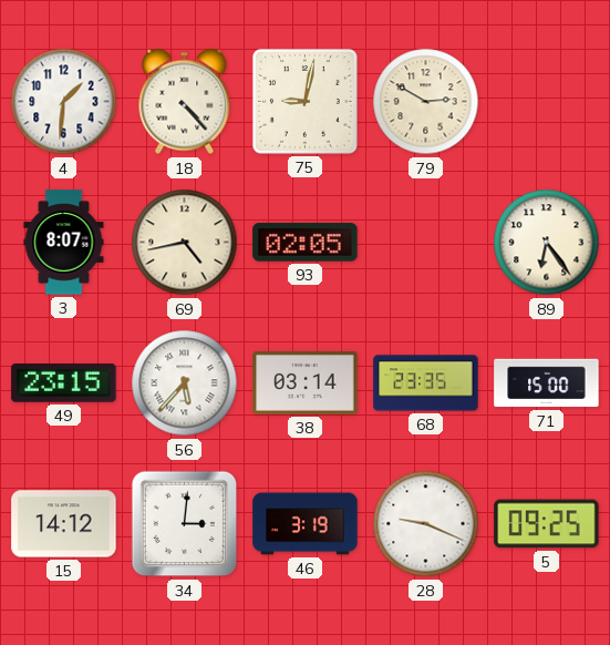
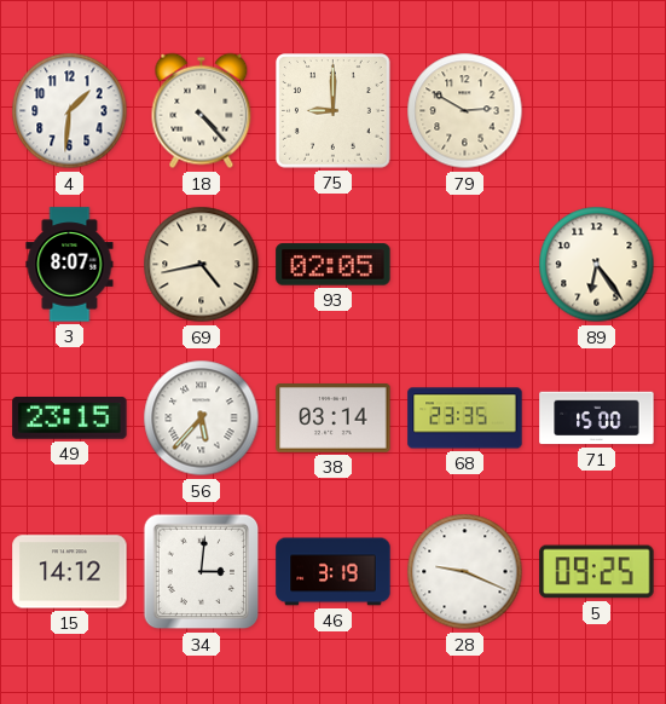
75: 9:02 -> 9:00
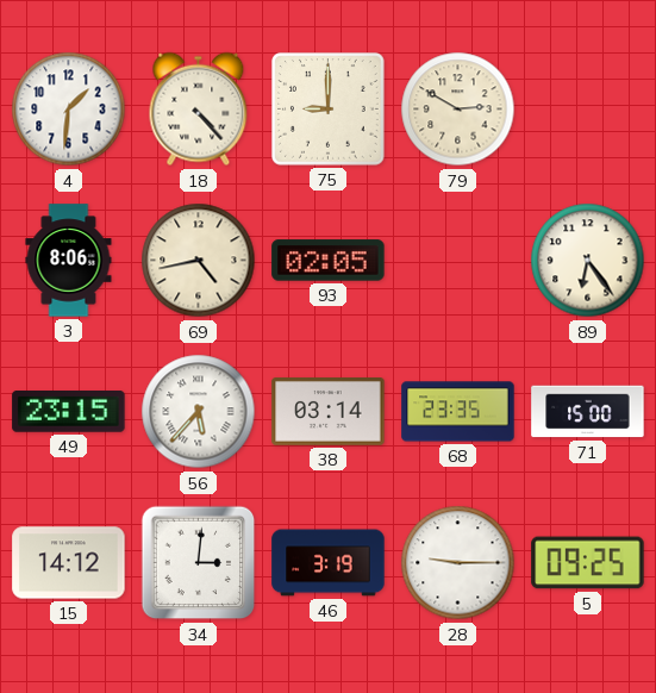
3: 8:07 -> 8:06
28: 9:19 -> 9:15
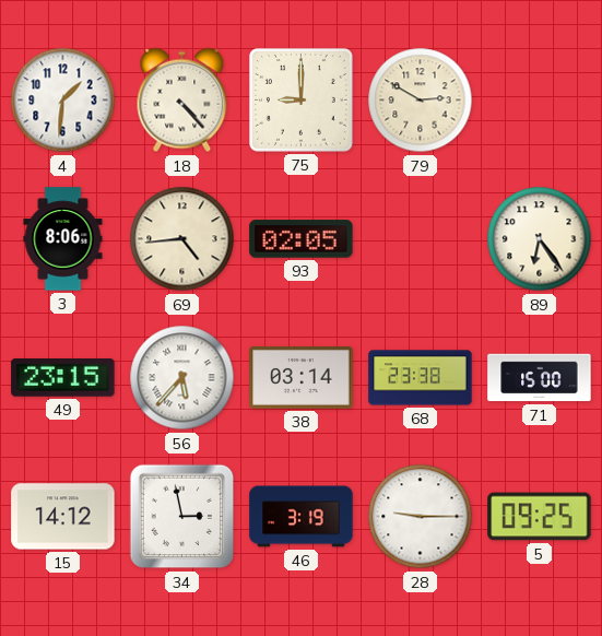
69: 4:43 -> 4:44
68: 23:35 -> 23:38
34: 3:01 -> 2:58
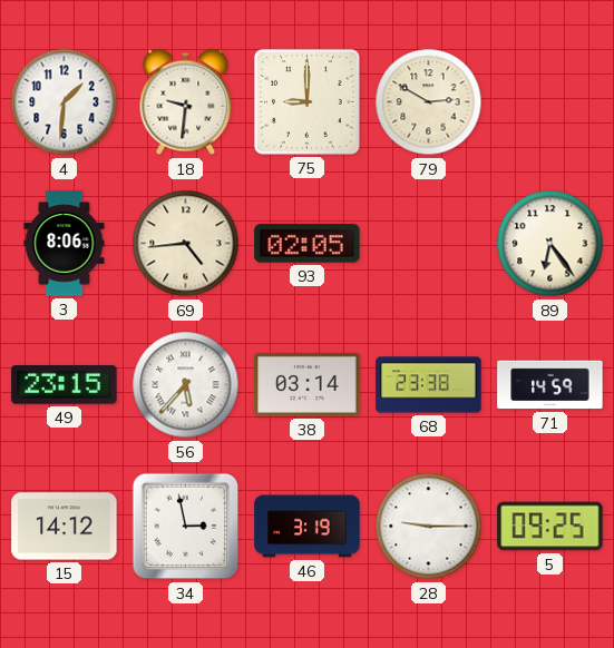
18: 4:23 -> 9:31
71: 15:00 -> 14:59
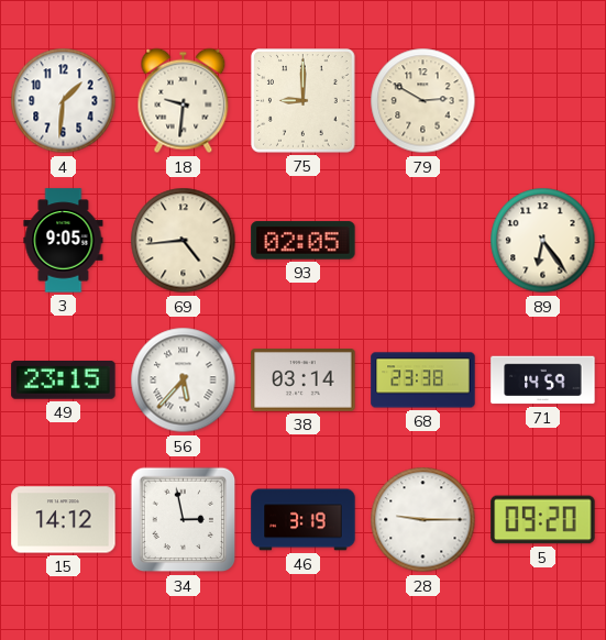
3: 8:06 -> 9:05
5: 09:25 -> 09:20
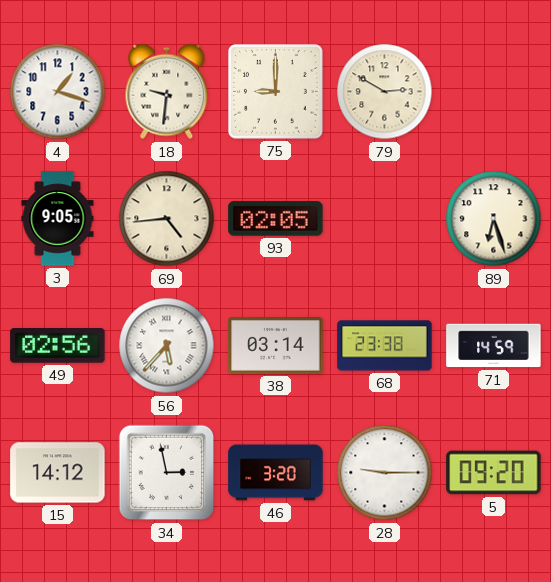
4: 1:31 -> 1:18
89: 6:24 -> 6:27
49: 23:15 -> 02:56
46: 3:19 -> 3:20
